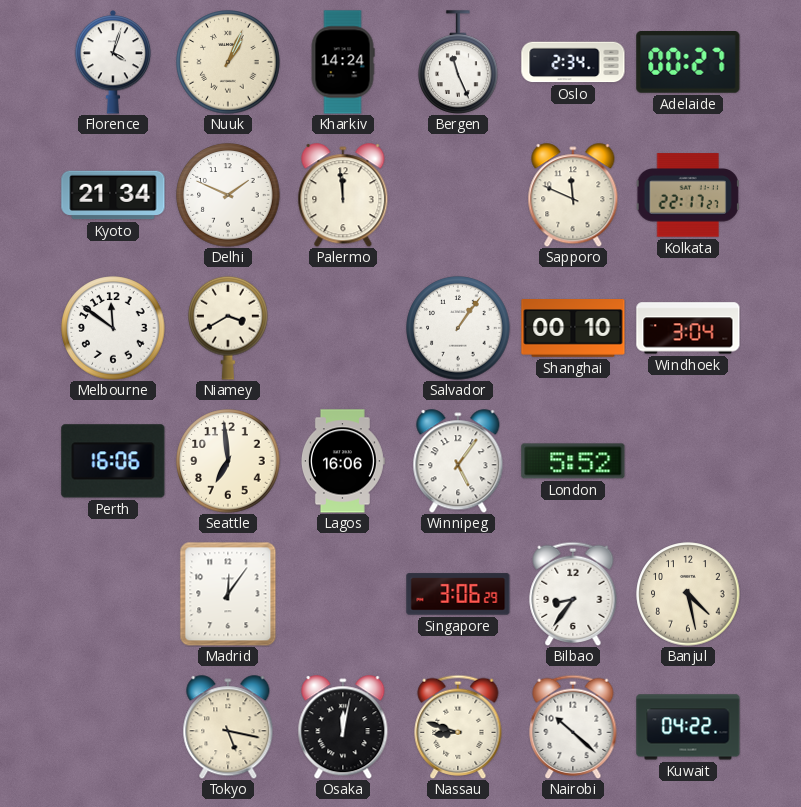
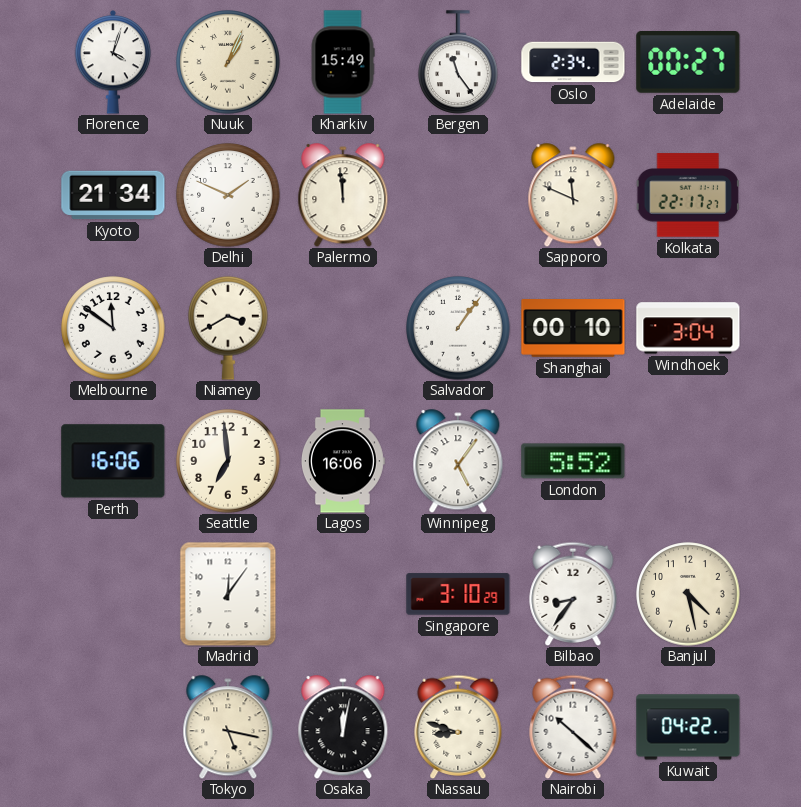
Kharkiv: 14:24 -> 15:49
Bergen: 11:26 -> 11:24
Singapore: 3:06 -> 3:10
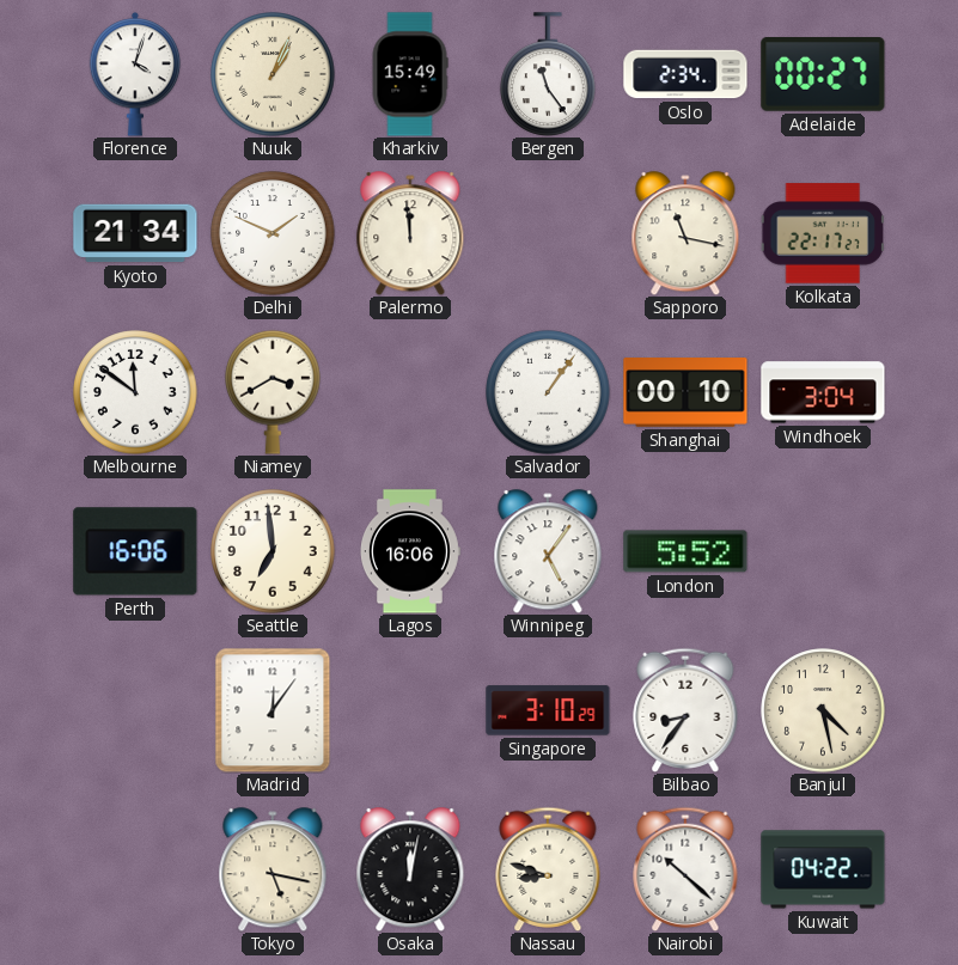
Sapporo: 11:49 -> 11:17
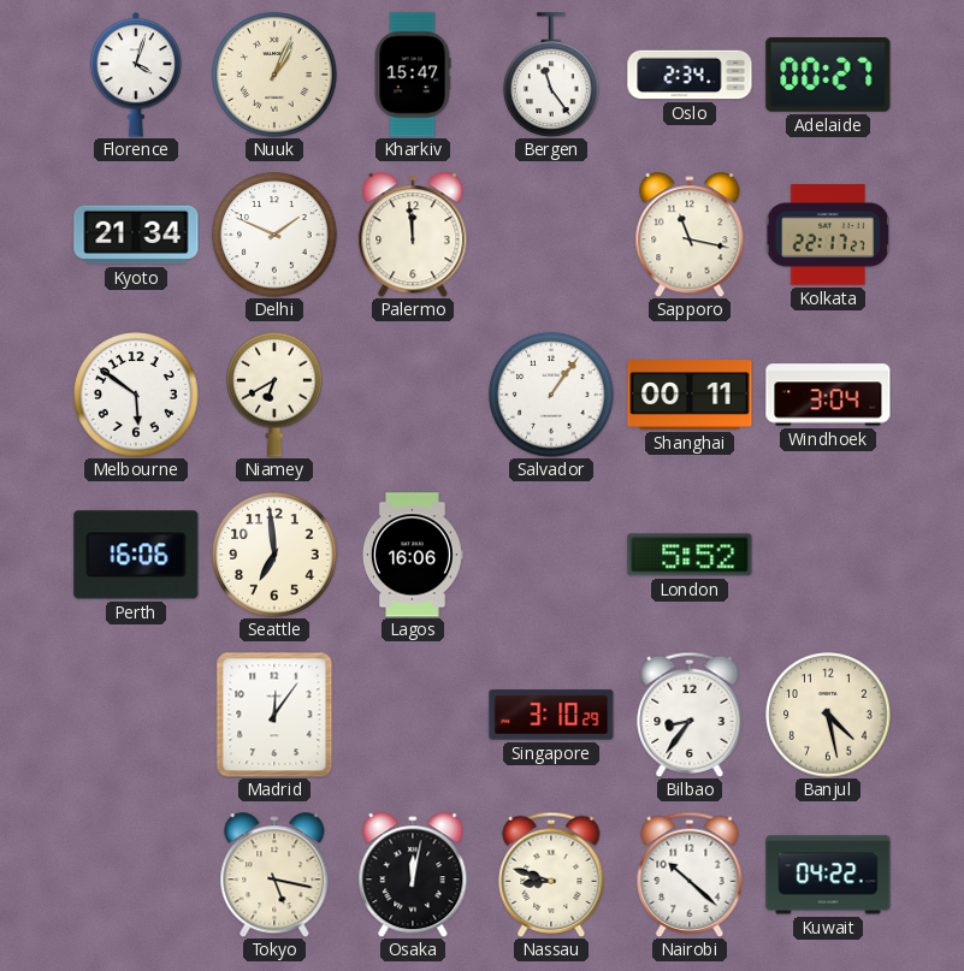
Kharkiv: 15:49 -> 15:47
Melbourne: 11:51 -> 5:51
Niamey: 3:40 -> 6:40
Shanghai: 00:10 -> 00:11
Winnipeg: 5:06 -> none
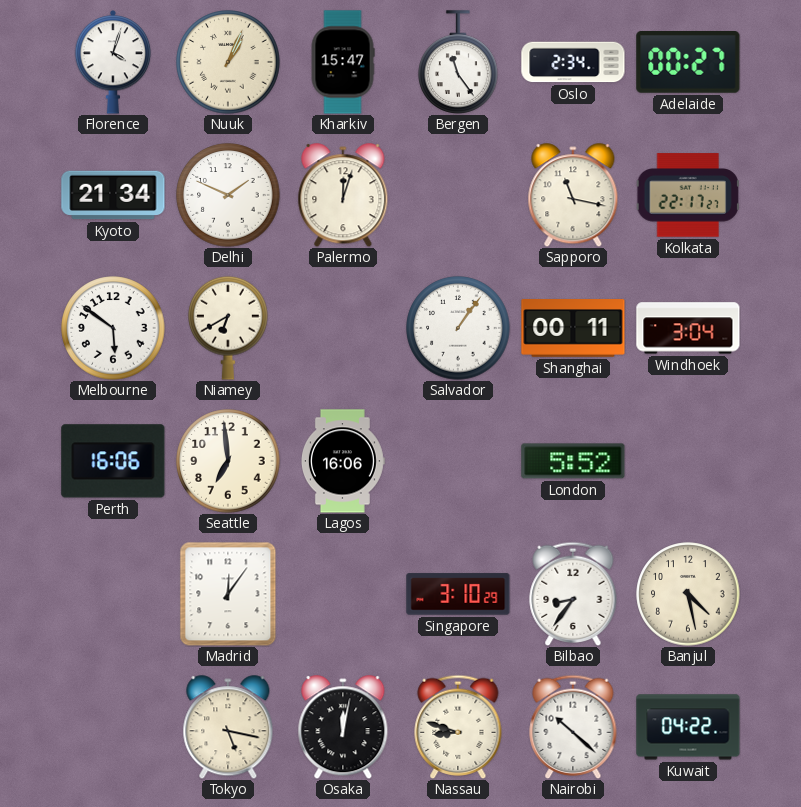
Palermo: 11:59 -> 12:03
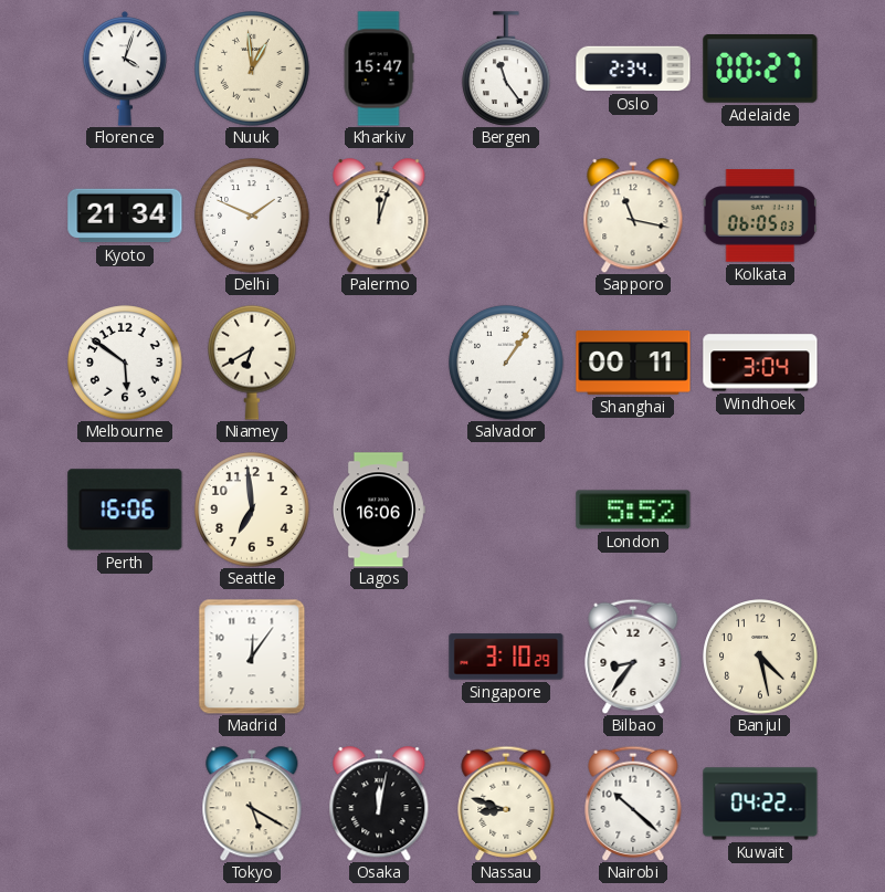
Nuuk: 1:04 -> 12:59
Kolkata: 22:17 -> 06:05
Tokyo: 5:17 -> 5:20
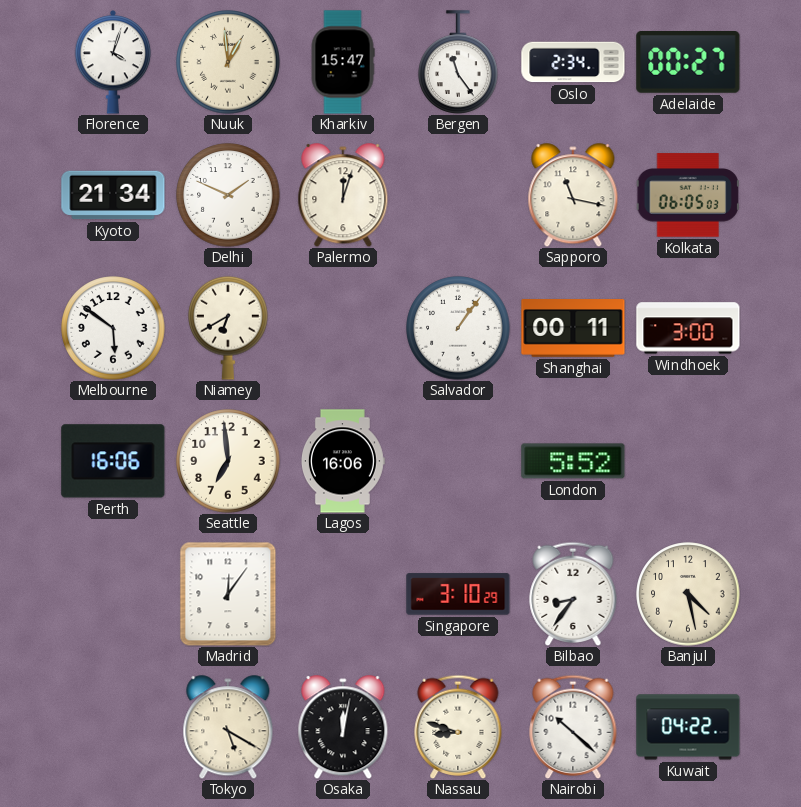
Windhoek: 3:04 -> 3:00
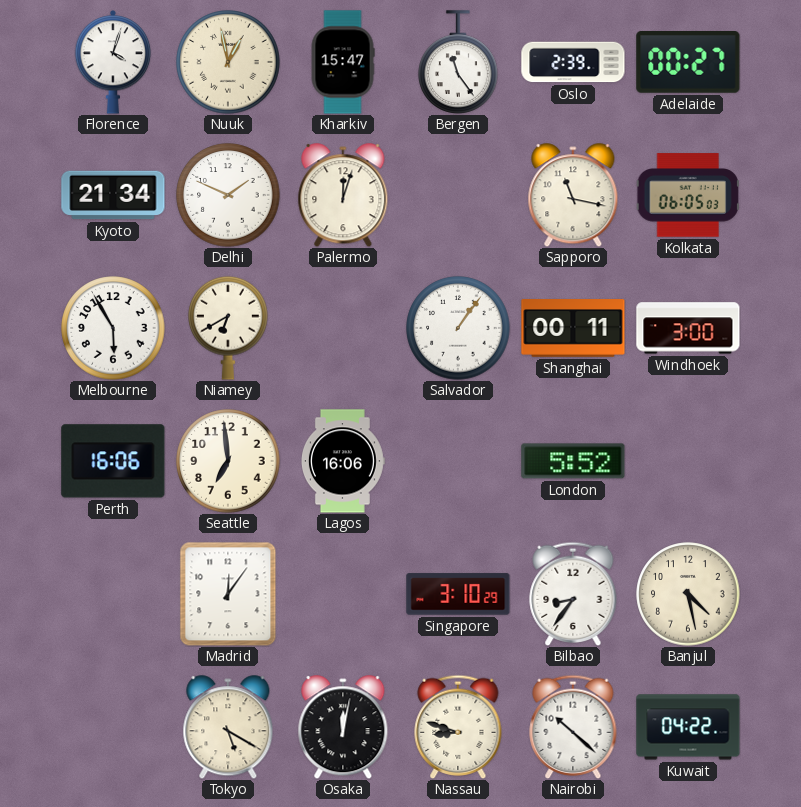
Nuuk: 12:59 -> 12:58
Oslo: 2:34 -> 2:39
Melbourne: 5:51 -> 5:55
